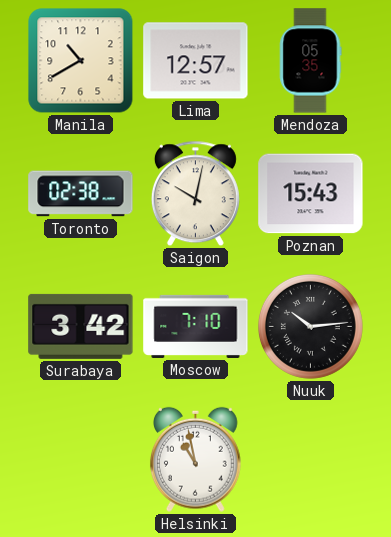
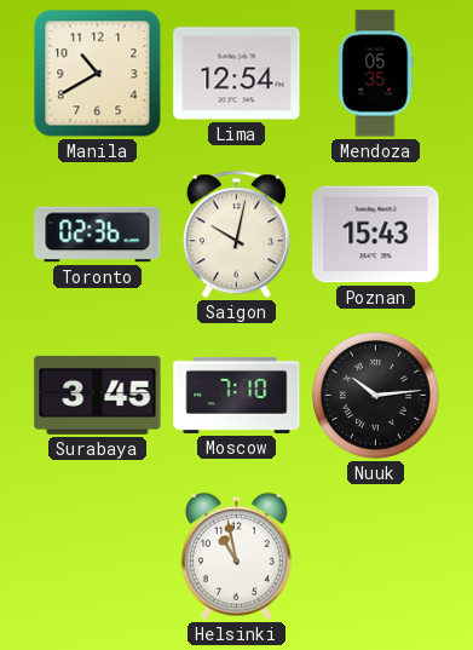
Lima: 12:57 -> 12:54
Toronto: 02:38 -> 02:36
Surabaya: 3:42 -> 3:45
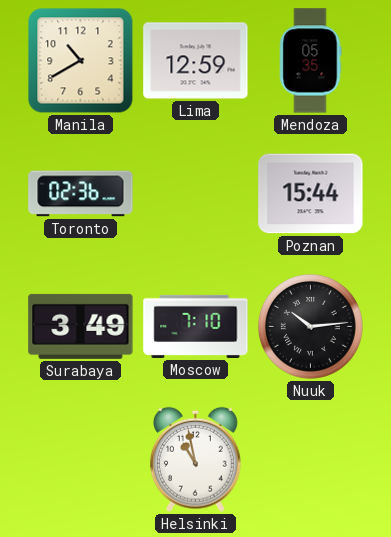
Lima: 12:54 -> 12:59
Saigon: 10:02 -> none
Poznan: 15:43 -> 15:44
Surabaya: 3:45 -> 3:49
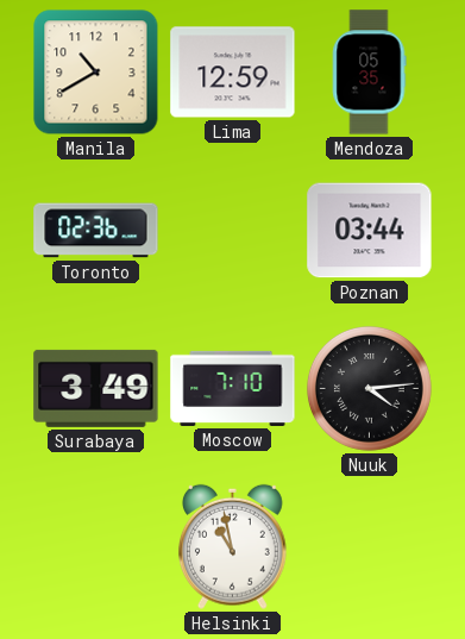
Poznan: 15:44 -> 03:44
Nuuk: 10:14 -> 4:14
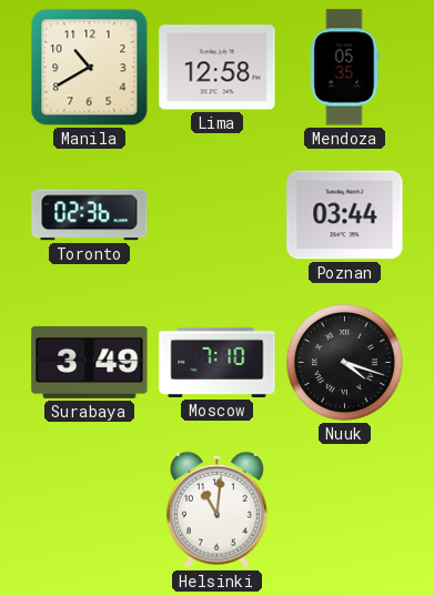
Lima: 12:59 -> 12:58
Nuuk: 4:14 -> 4:18
Helsinki: 10:58 -> 11:01
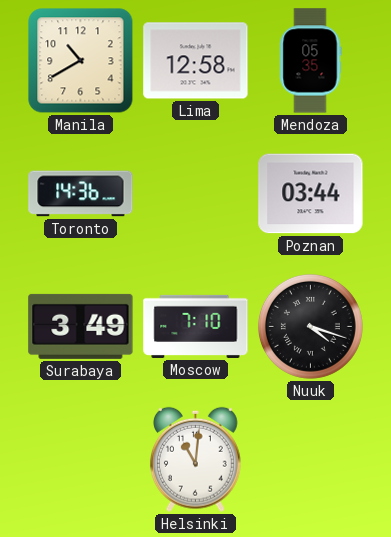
Toronto: 02:36 -> 14:36
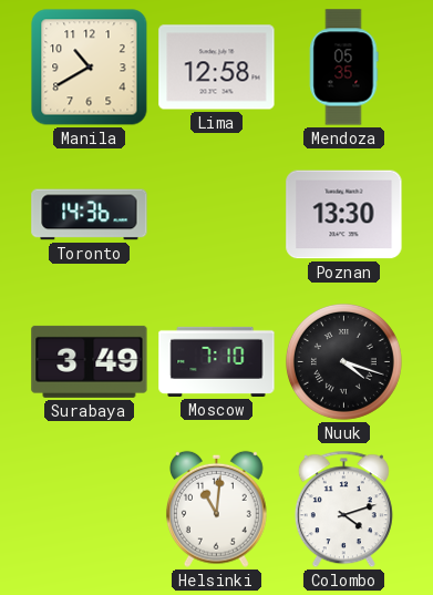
Poznan: 03:44 -> 13:30
Colombo: none -> 4:12
